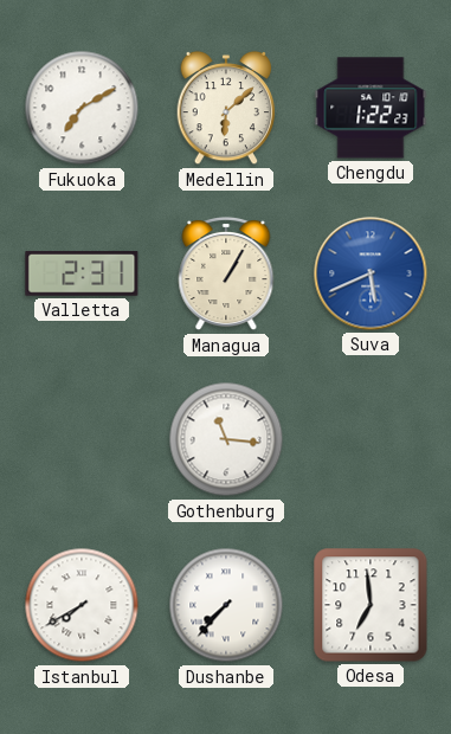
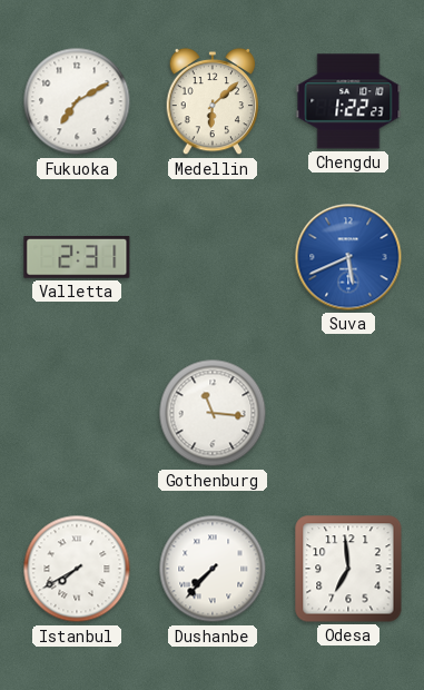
Managua: 1:05 -> none
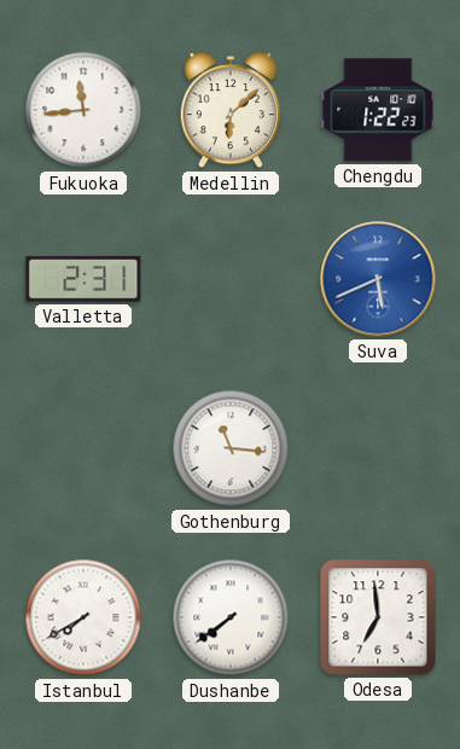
Fukuoka: 7:10 -> 11:44
Dushanbe: 7:37 -> 7:39
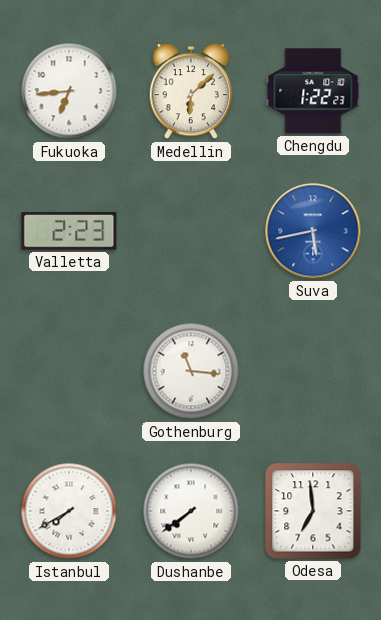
Fukuoka: 11:44 -> 6:44
Valletta: 2:31 -> 2:23
Suva: 5:41 -> 5:43
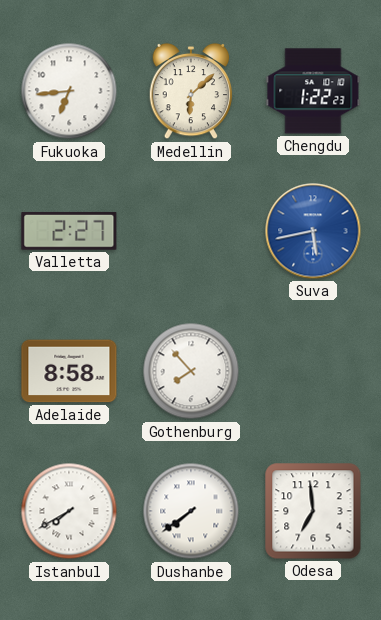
Valletta: 2:23 -> 2:27
Adelaide: none -> 8:58
Gothenburg: 11:16 -> 7:53
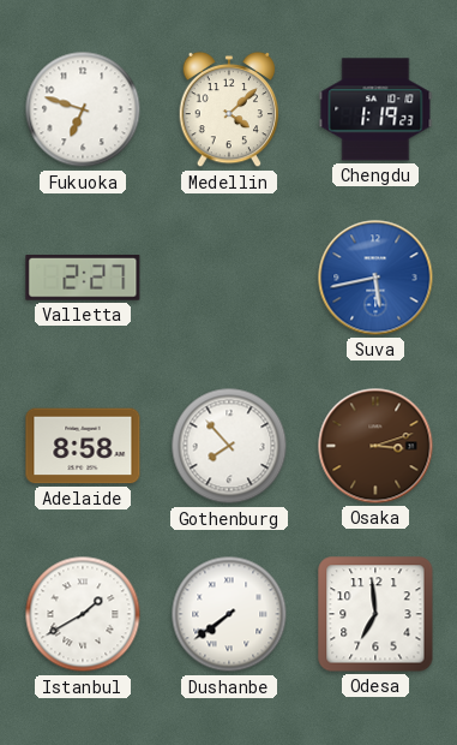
Fukuoka: 6:44 -> 6:48
Medellin: 6:08 -> 4:08
Chengdu: 1:22 -> 1:19
Osaka: none -> 3:12
Istanbul: 7:40 -> 1:40
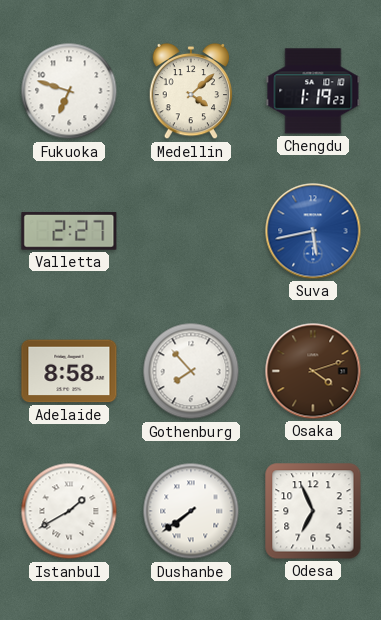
Osaka: 3:12 -> 4:12
Odesa: 6:59 -> 6:56
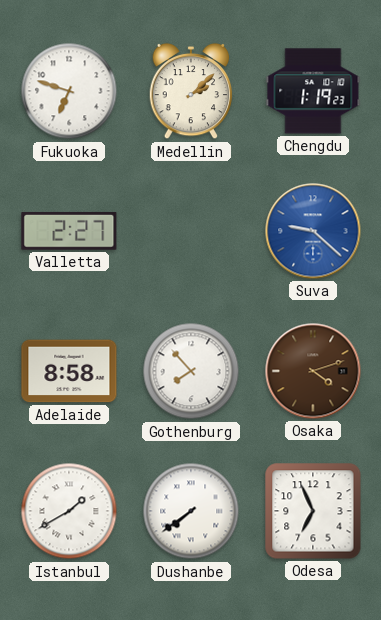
Medellin: 4:08 -> 2:08
Suva: 5:43 -> 9:22
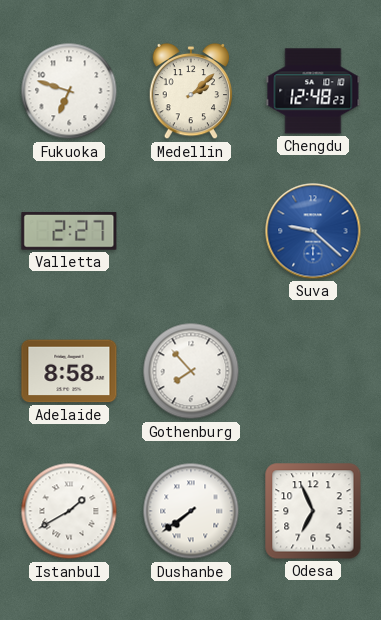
Chengdu: 1:19 -> 12:48
Osaka: 4:12 -> none
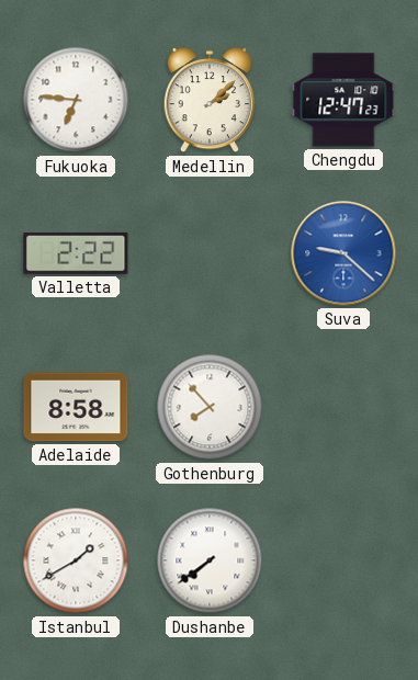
Fukuoka: 6:48 -> 6:46
Chengdu: 12:48 -> 12:47
Valletta: 2:27 -> 2:22
Odesa: 6:56 -> none
